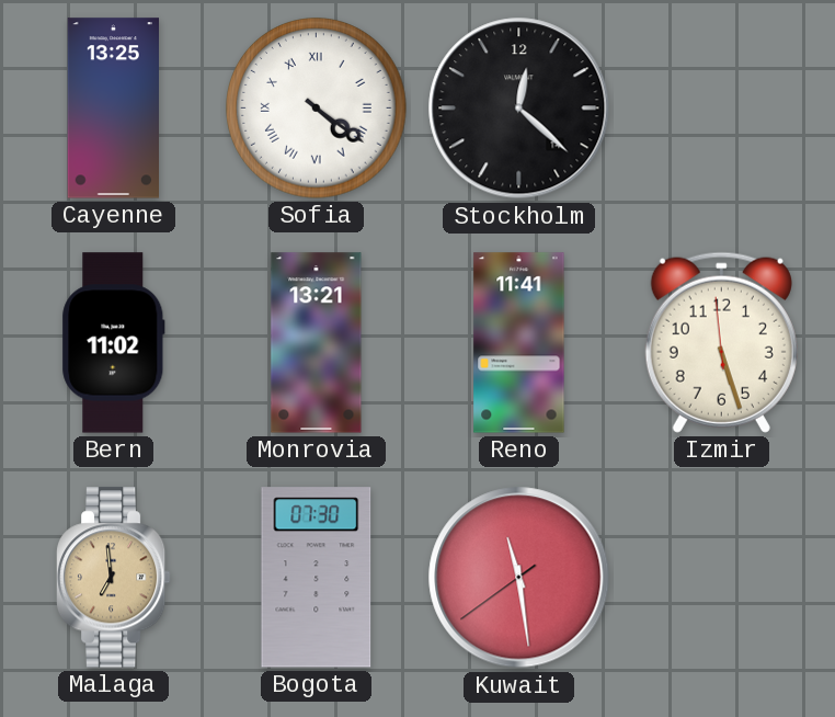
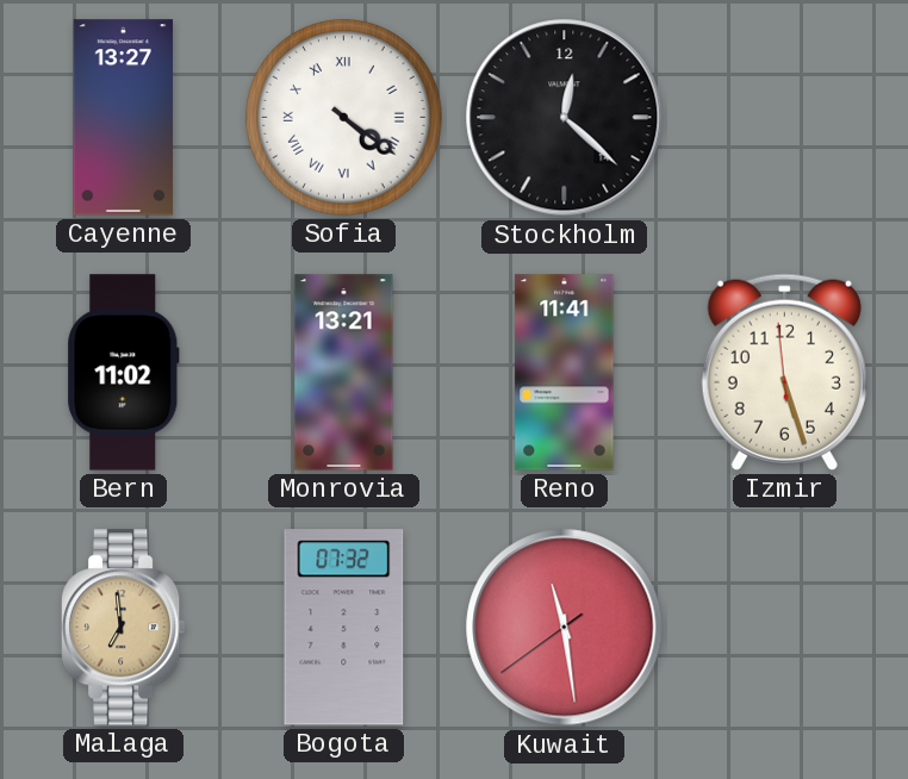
Cayenne: 13:25 -> 13:27
Bogota: 07:30 -> 07:32
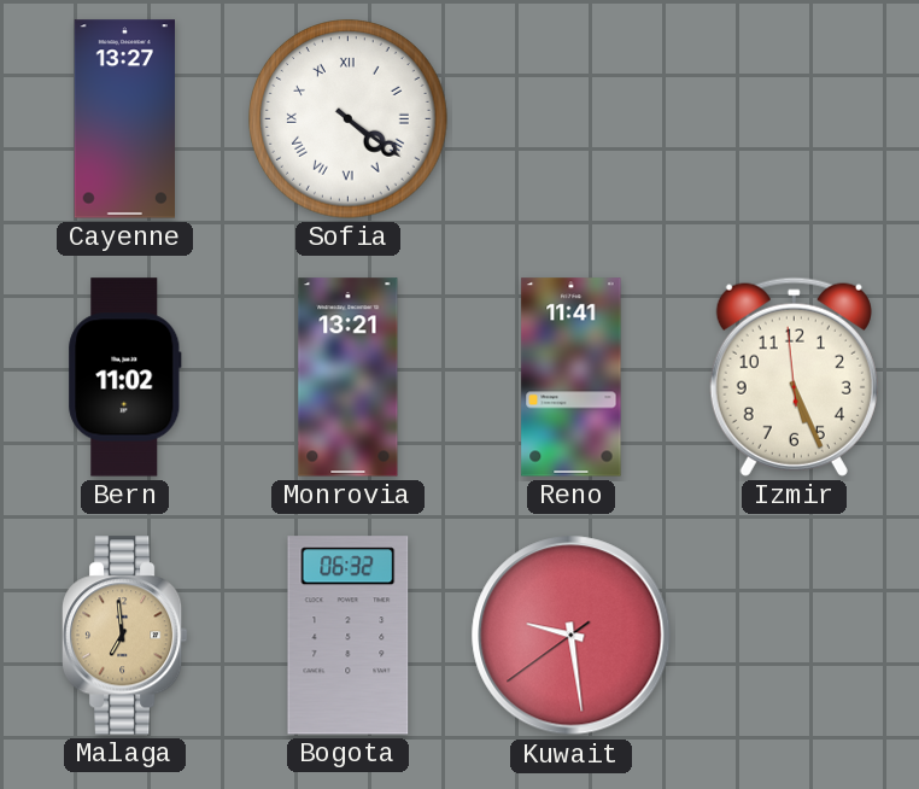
Stockholm: 12:22 -> none
Izmir: 5:26 -> 5:25
Bogota: 07:32 -> 06:32
Kuwait: 11:28 -> 9:28
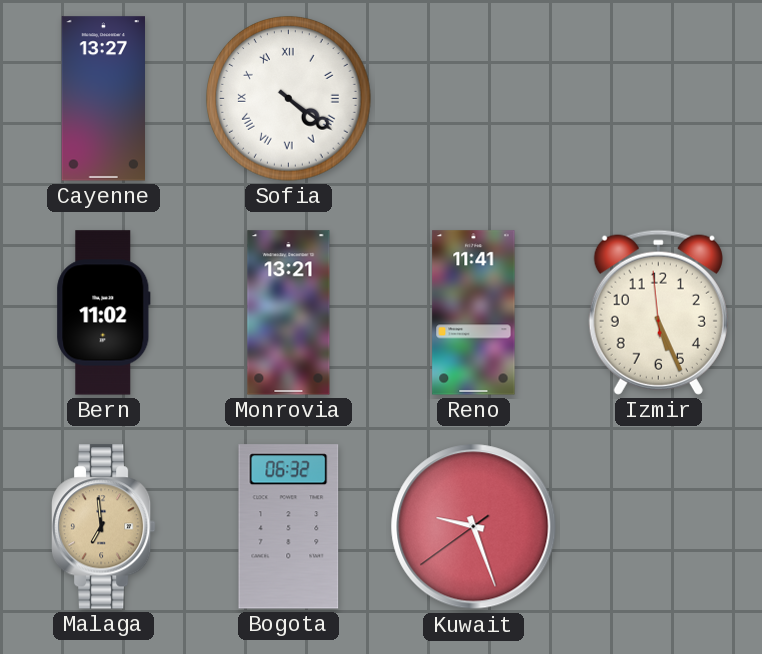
Kuwait: 9:28 -> 9:26
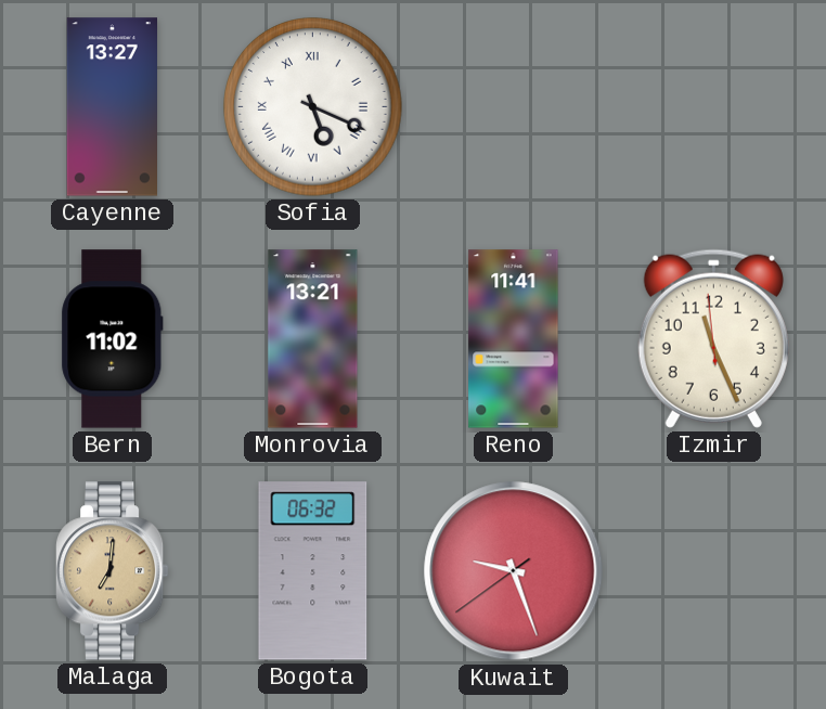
Sofia: 4:21 -> 5:19
Izmir: 5:25 -> 11:25
Malaga: 6:59 -> 7:01
